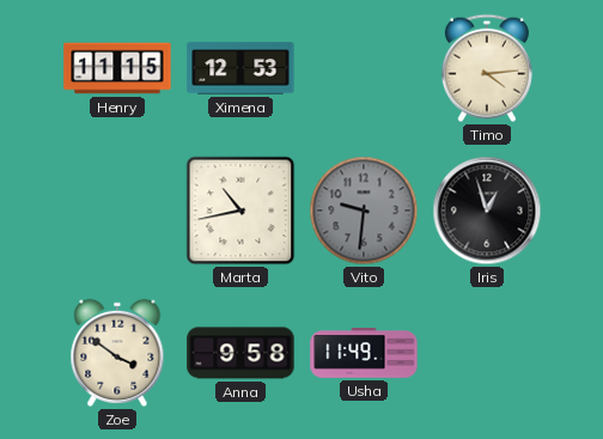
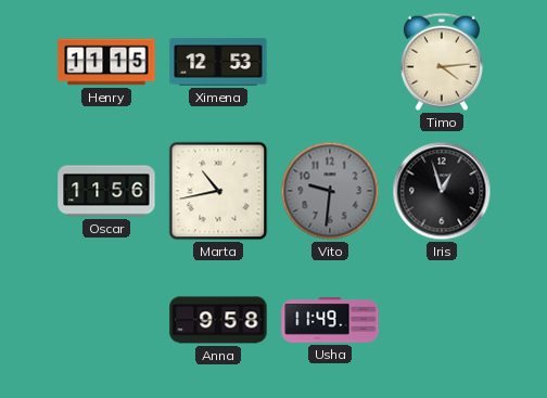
Oscar: none -> 11:56
Zoe: 3:51 -> none
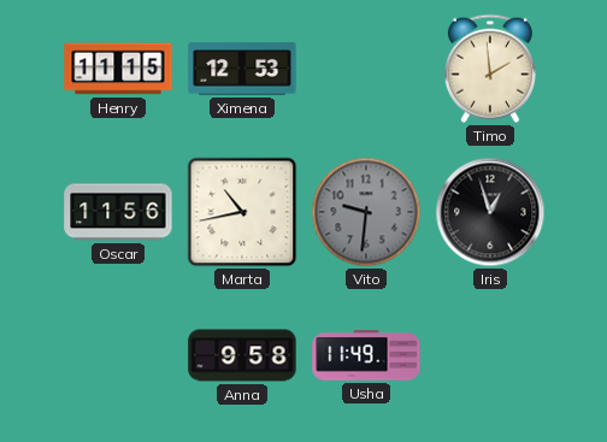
Timo: 4:14 -> 1:59
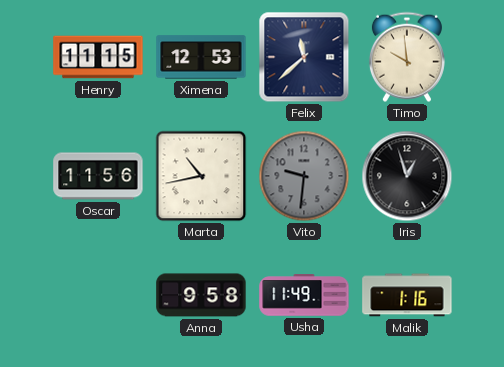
Felix: none -> 11:38
Timo: 1:59 -> 9:59
Malik: none -> 1:16
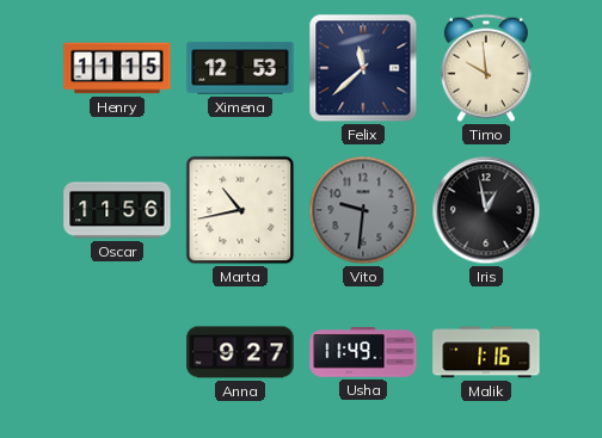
Iris: 12:57 -> 12:58
Anna: 9:58 -> 9:27
